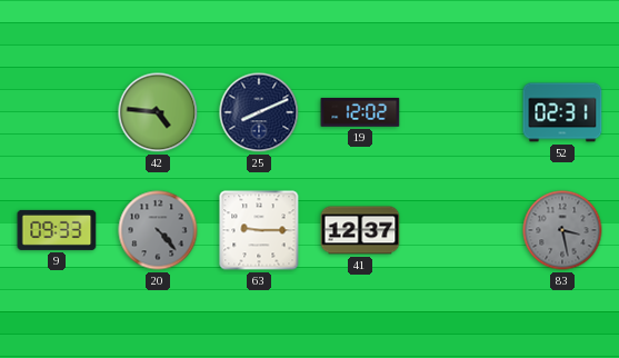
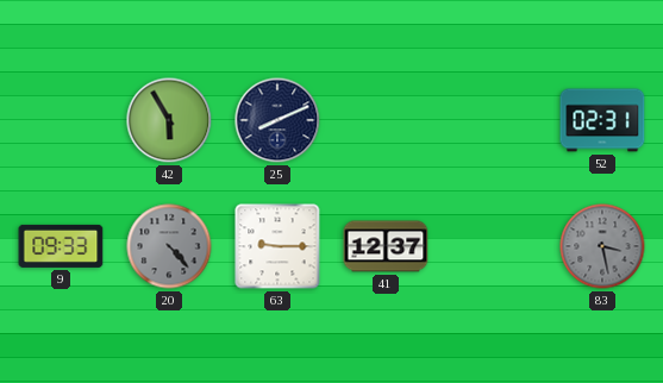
42: 4:46 -> 5:55
19: 12:02 -> none
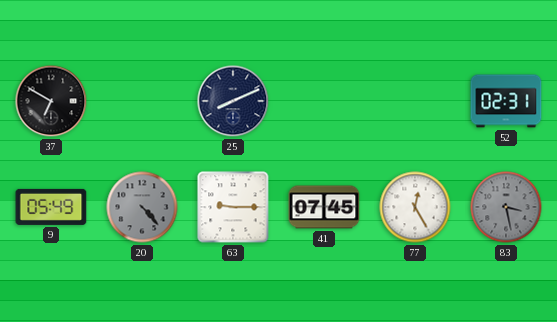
37: none -> 6:50
42: 5:55 -> none
9: 09:33 -> 05:49
41: 12:37 -> 07:45
77: none -> 12:25
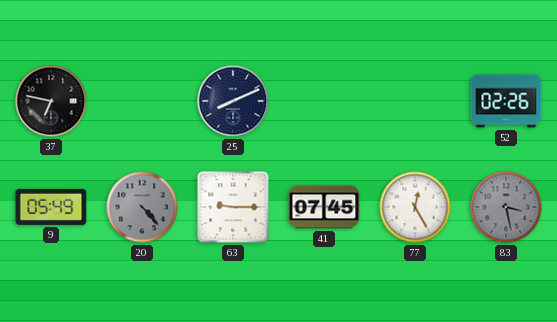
37: 6:50 -> 6:47
52: 02:31 -> 02:26
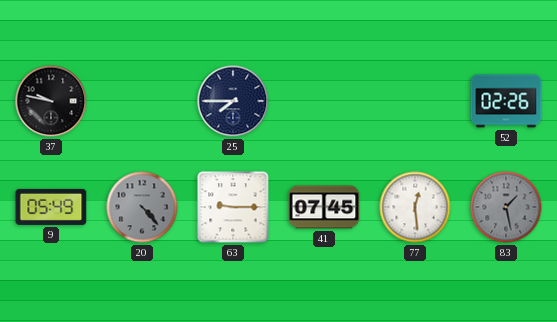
37: 6:47 -> 9:47
25: 8:11 -> 7:45
77: 12:25 -> 12:29
83: 3:28 -> 1:28
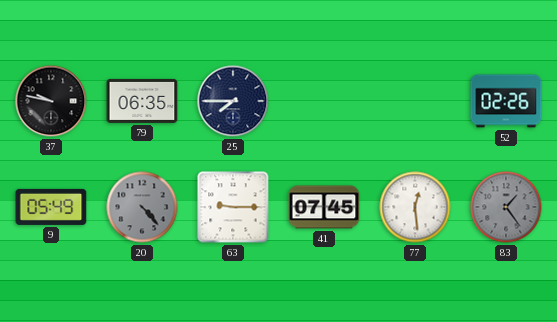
79: none -> 06:35
83: 1:28 -> 1:24
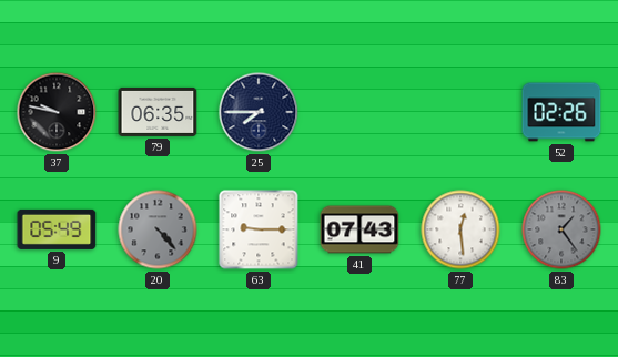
41: 07:45 -> 07:43
